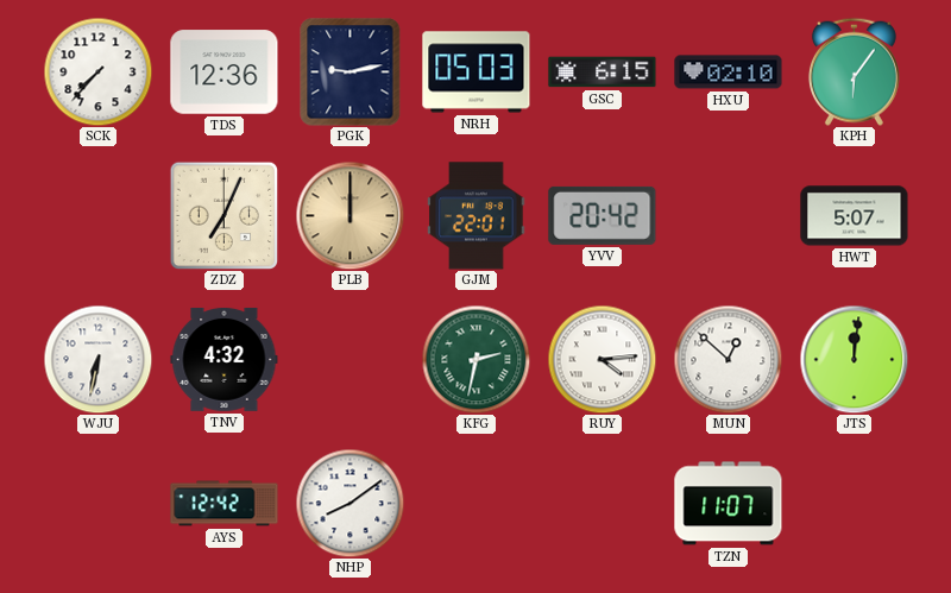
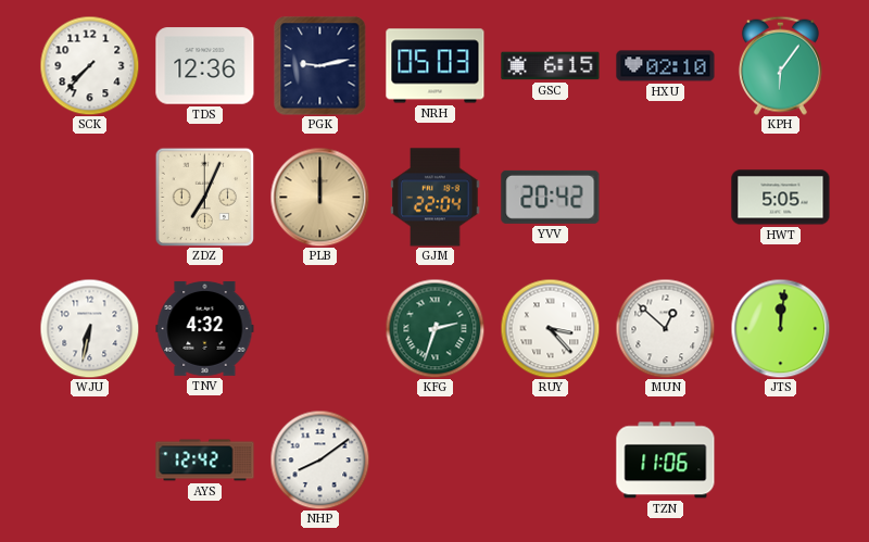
GJM: 22:01 -> 22:04
HWT: 5:07 -> 5:05
KFG: 2:32 -> 2:33
RUY: 4:14 -> 3:23
TZN: 11:07 -> 11:06
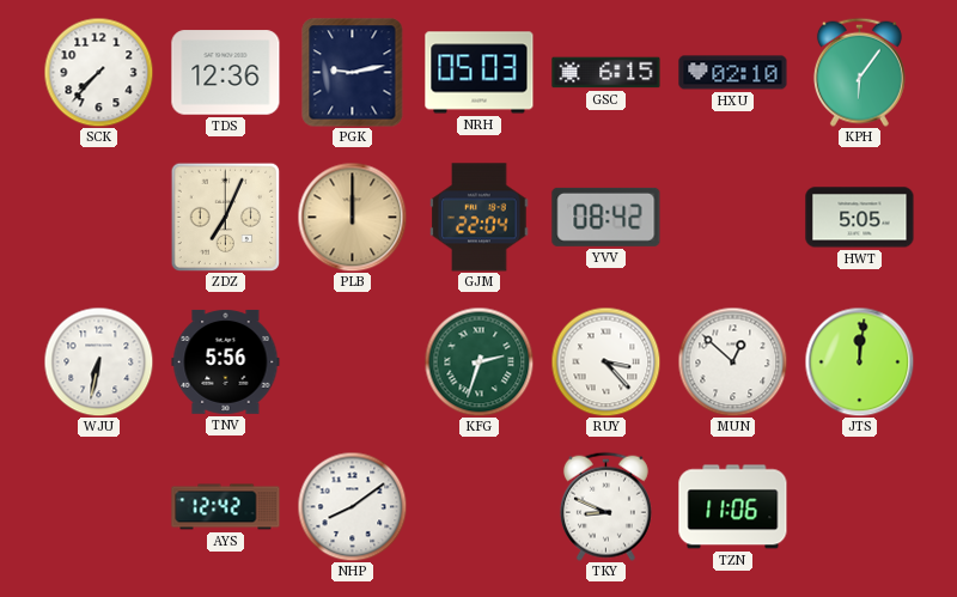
YVV: 20:42 -> 08:42
TNV: 4:32 -> 5:56
TKY: none -> 8:49
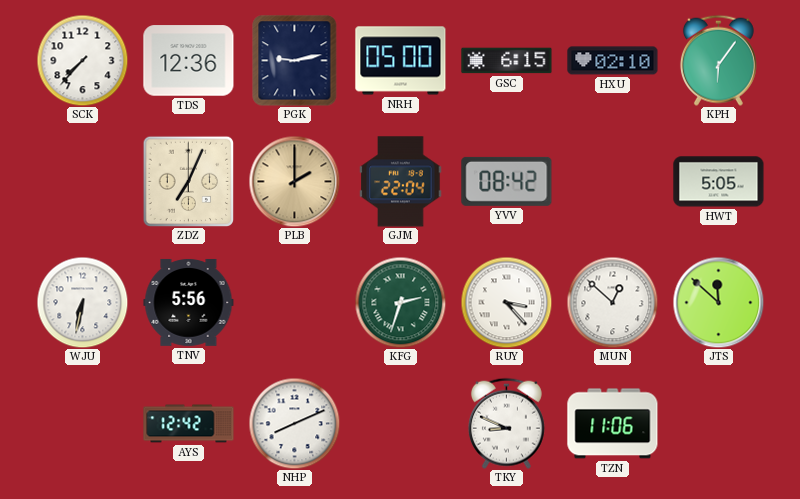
NRH: 05:03 -> 05:00
PLB: 12:00 -> 2:00
JTS: 12:01 -> 11:52
NHP: 8:09 -> 8:11
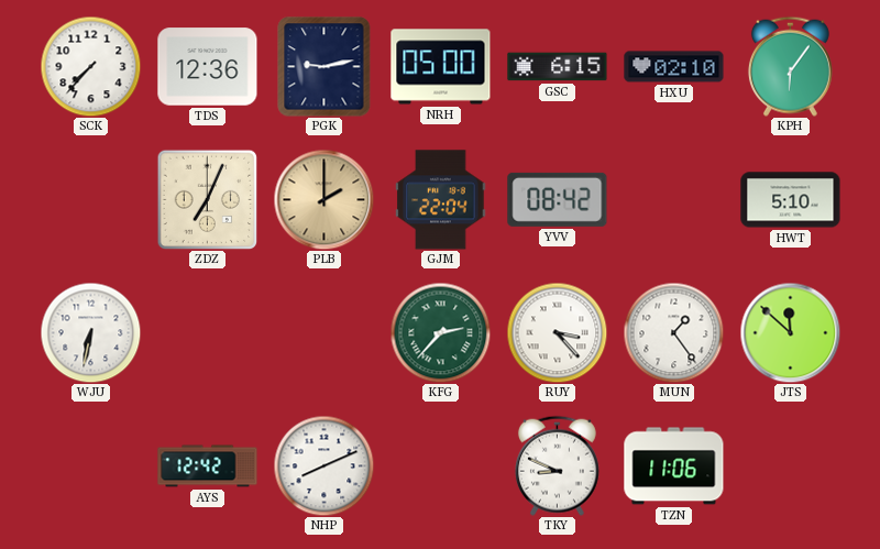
HWT: 5:05 -> 5:10
TNV: 5:56 -> none
KFG: 2:33 -> 2:37
MUN: 12:52 -> 1:24
